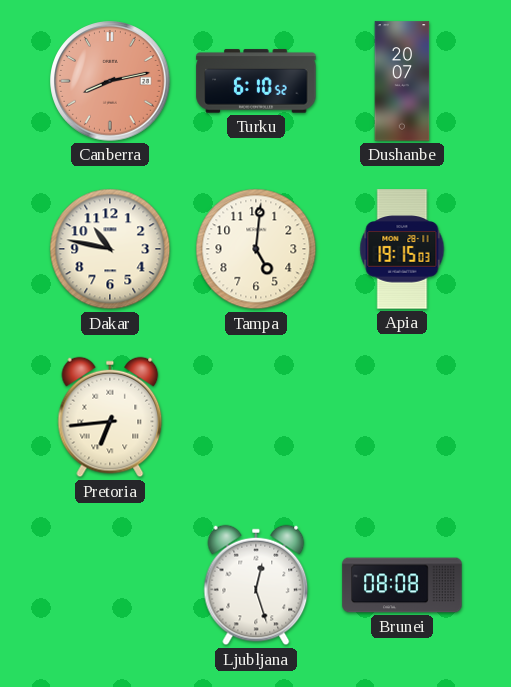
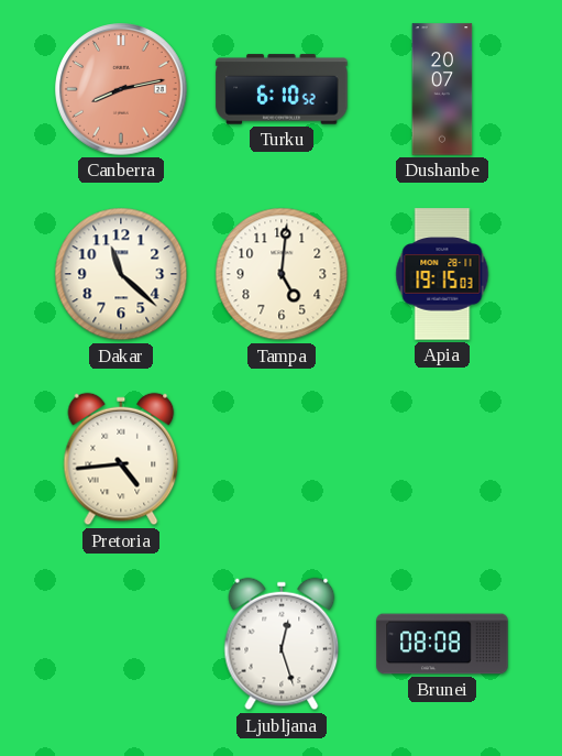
Dakar: 10:47 -> 11:22
Pretoria: 6:44 -> 4:44
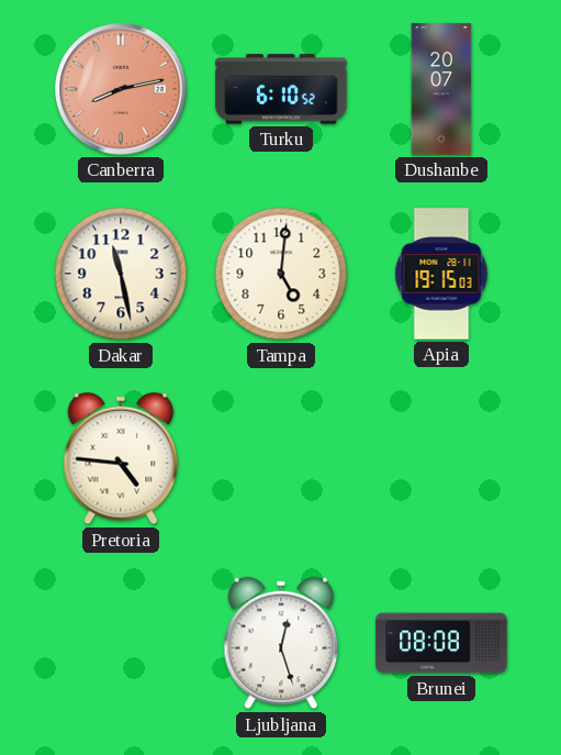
Dakar: 11:22 -> 11:28
Pretoria: 4:44 -> 4:46
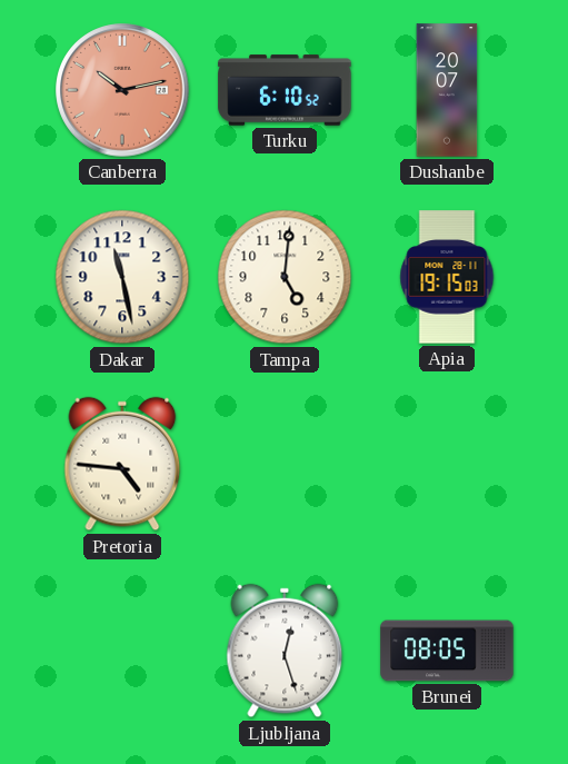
Canberra: 8:13 -> 10:13
Brunei: 08:08 -> 08:05
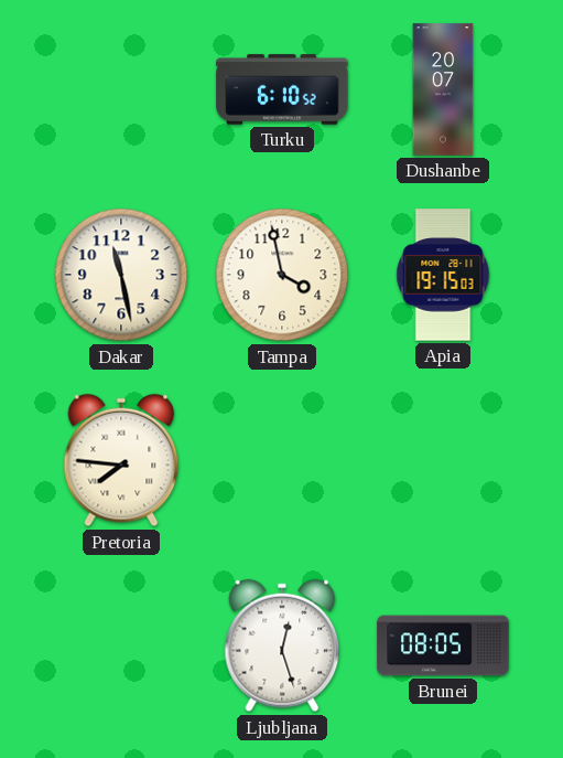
Canberra: 10:13 -> none
Tampa: 5:01 -> 3:58
Pretoria: 4:46 -> 7:46
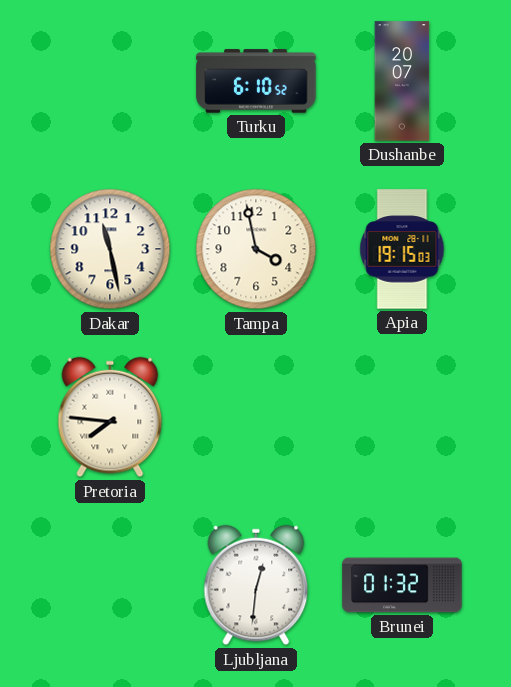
Ljubljana: 12:27 -> 12:31
Brunei: 08:05 -> 01:32
